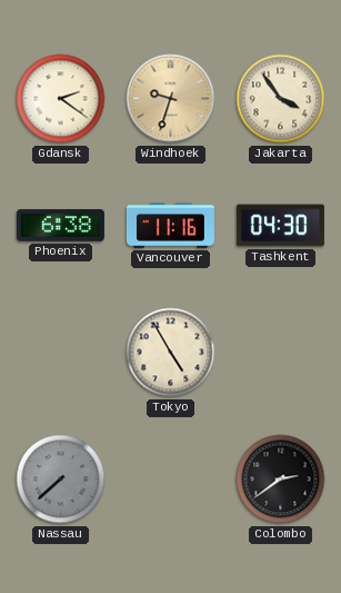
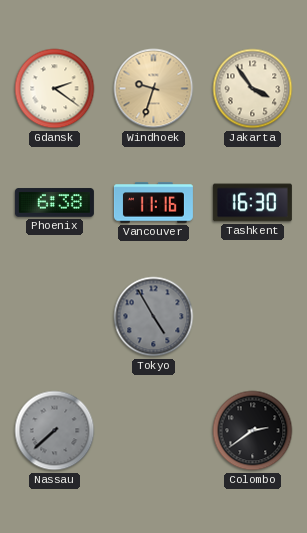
Tashkent: 04:30 -> 16:30
Tokyo dial: cream -> grey
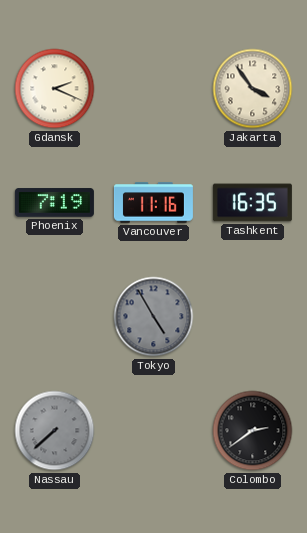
Gdansk: 2:21 -> 2:19
Windhoek: 9:33 -> none
Phoenix: 6:38 -> 7:19
Tashkent: 16:30 -> 16:35
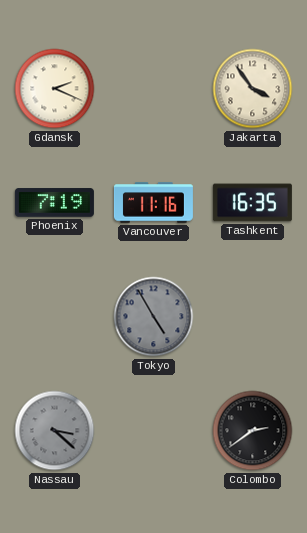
Nassau: 7:38 -> 3:22
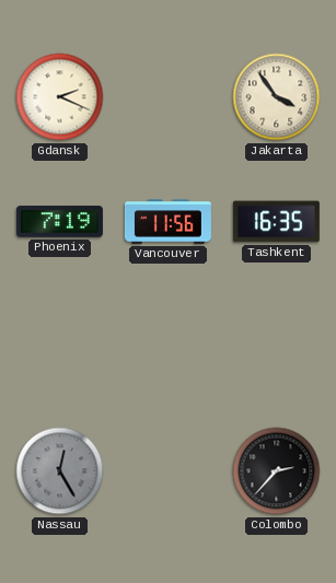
Vancouver: 11:16 -> 11:56
Tokyo: 4:55 -> none
Nassau: 3:22 -> 12:25
Colombo: 2:39 -> 2:37
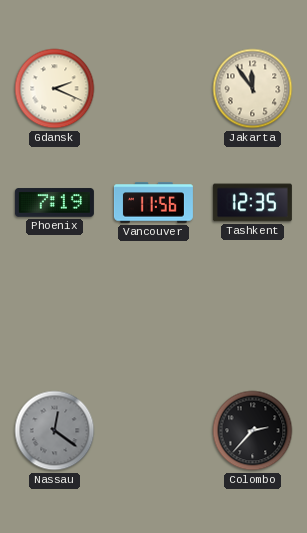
Jakarta: 3:54 -> 11:54
Tashkent: 16:35 -> 12:35
Nassau: 12:25 -> 12:21
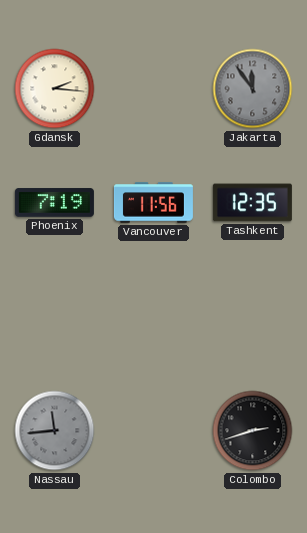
Gdansk: 2:19 -> 2:16
Jakarta dial: cream -> grey
Nassau: 12:21 -> 11:44
Colombo: 2:37 -> 2:42
